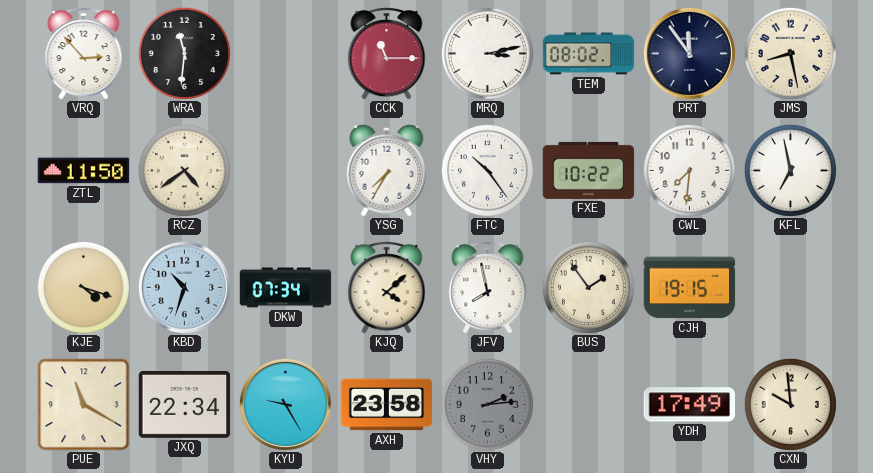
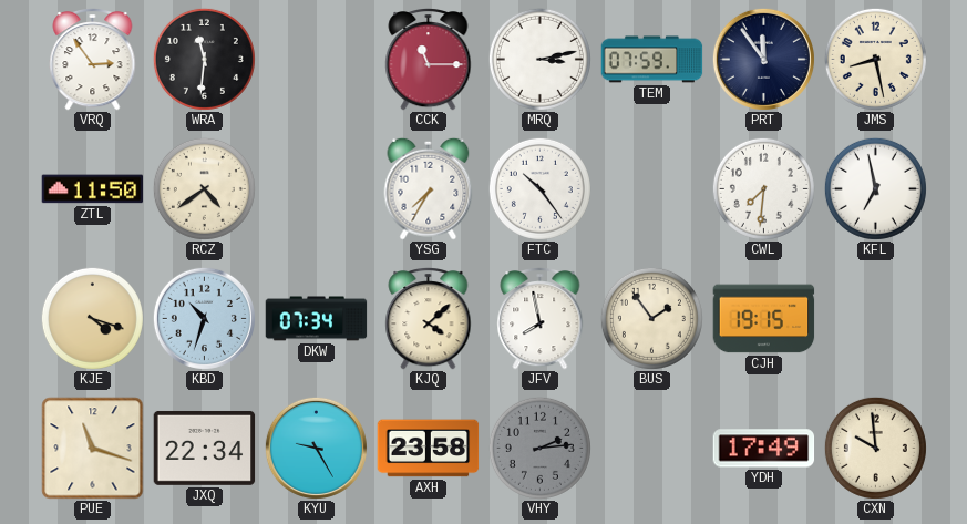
VRQ: 2:53 -> 2:54
TEM: 08:02 -> 07:59
FXE: 10:22 -> none
PUE: 11:20 -> 11:18
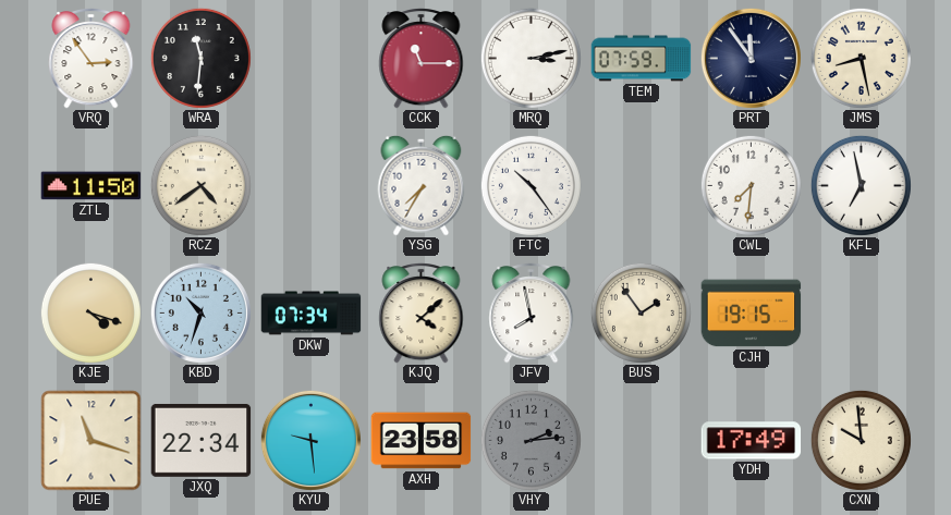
KYU: 9:25 -> 9:29
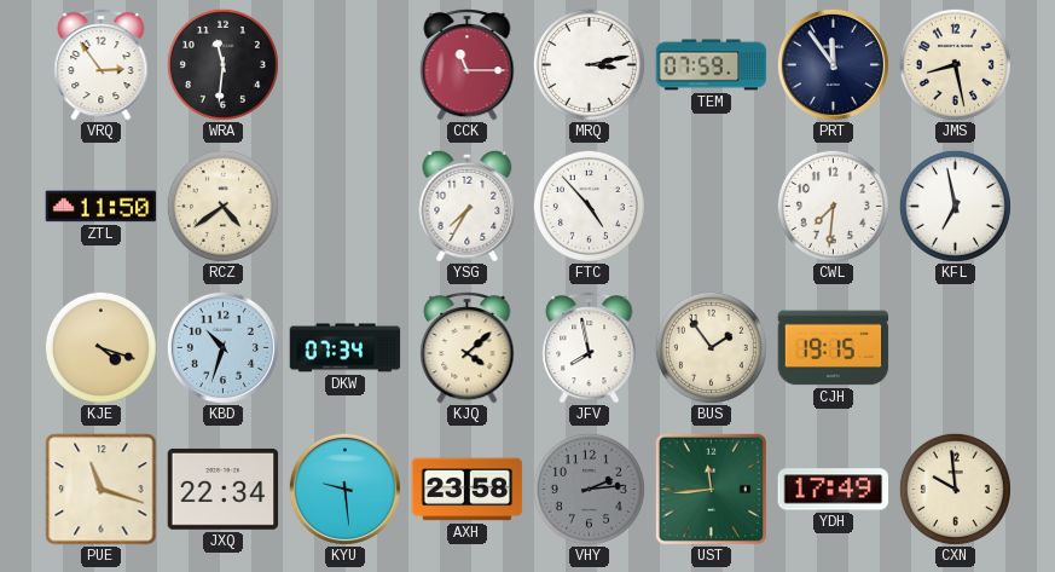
FTC: 10:24 -> 4:53
UST: none -> 11:44
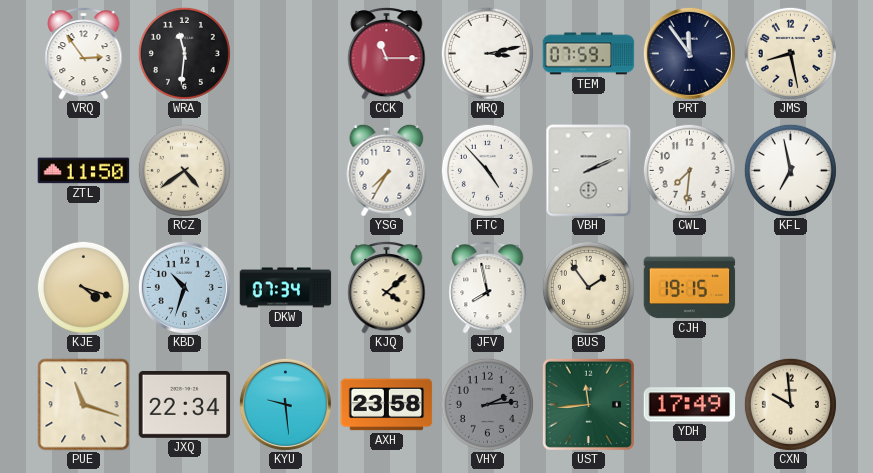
VBH: none -> 2:11
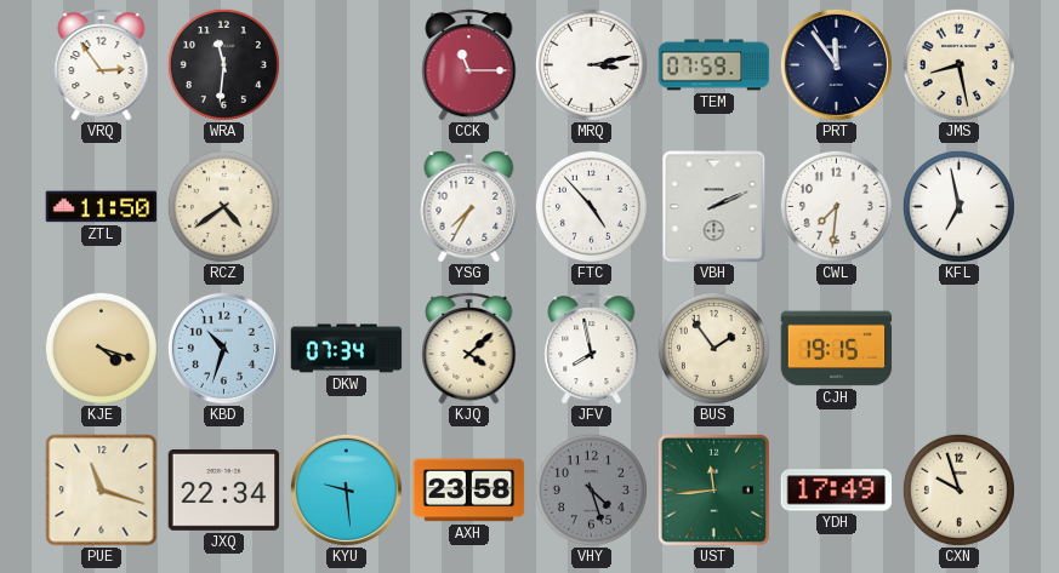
VHY: 2:14 -> 4:27
CXN: 9:59 -> 9:57
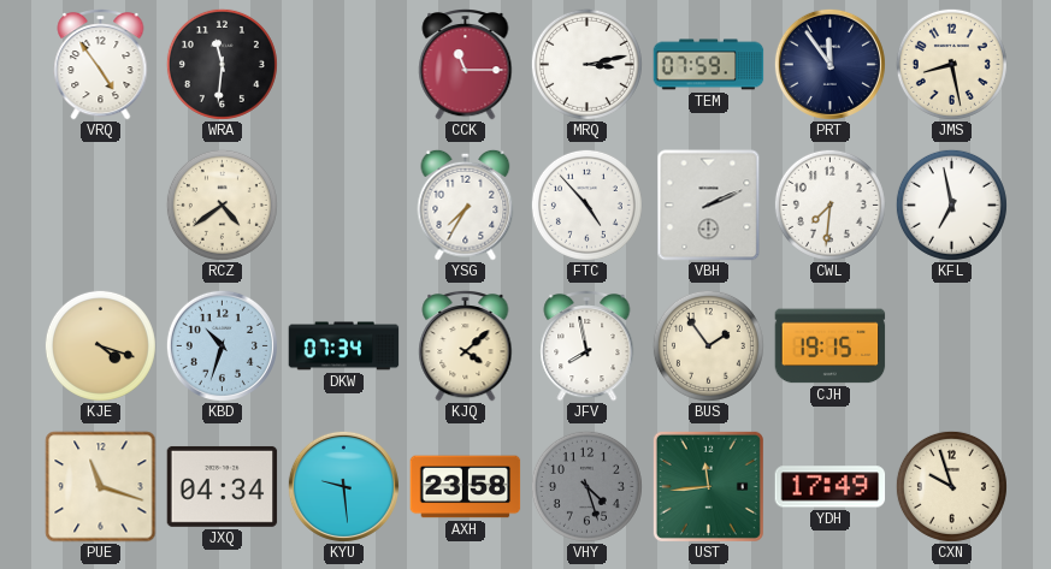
VRQ: 2:54 -> 4:54
ZTL: 11:50 -> none
JXQ: 22:34 -> 04:34
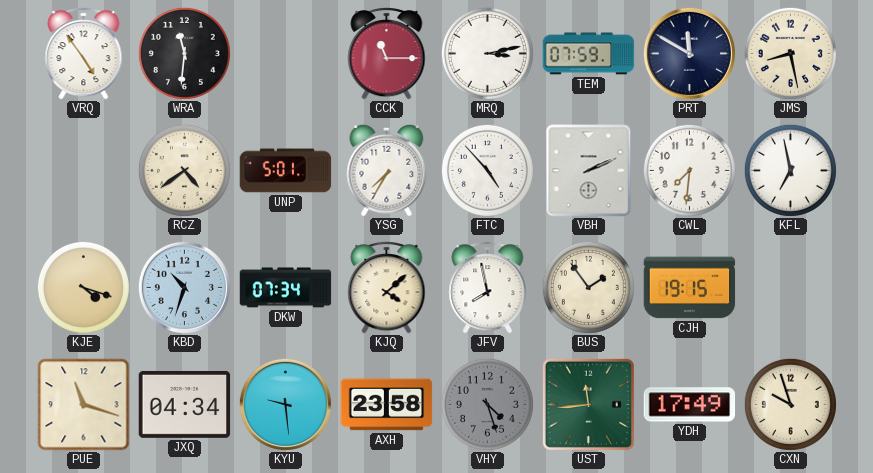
PRT: 11:54 -> 11:50
UNP: none -> 5:01
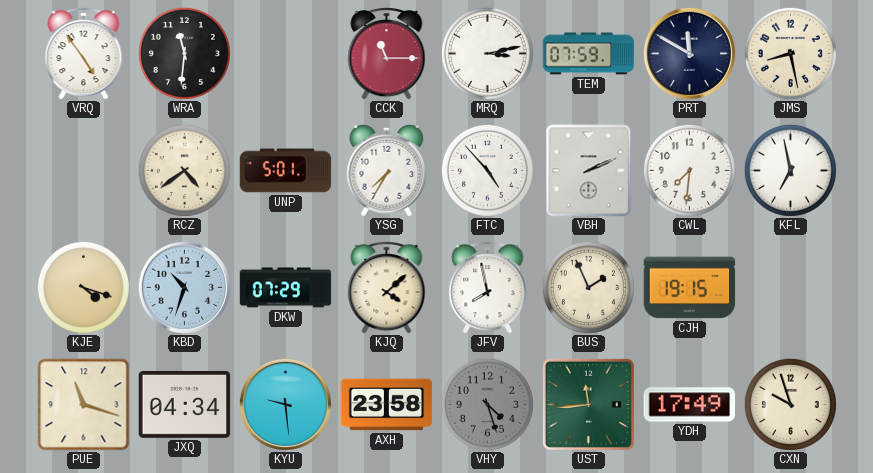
DKW: 07:34 -> 07:29
BUS: 1:54 -> 1:56
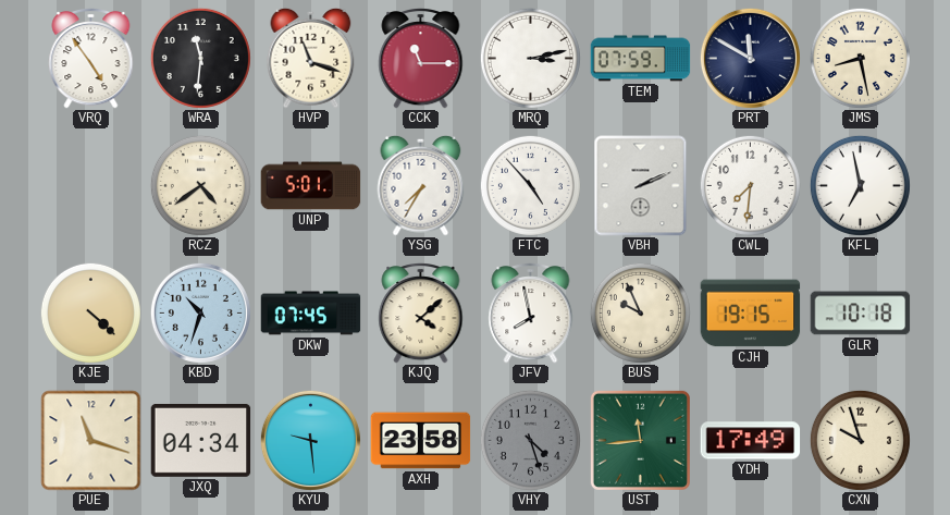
HVP: none -> 11:18
KJE: 4:18 -> 4:22
DKW: 07:29 -> 07:45
BUS: 1:56 -> 9:56
GLR: none -> 10:18
